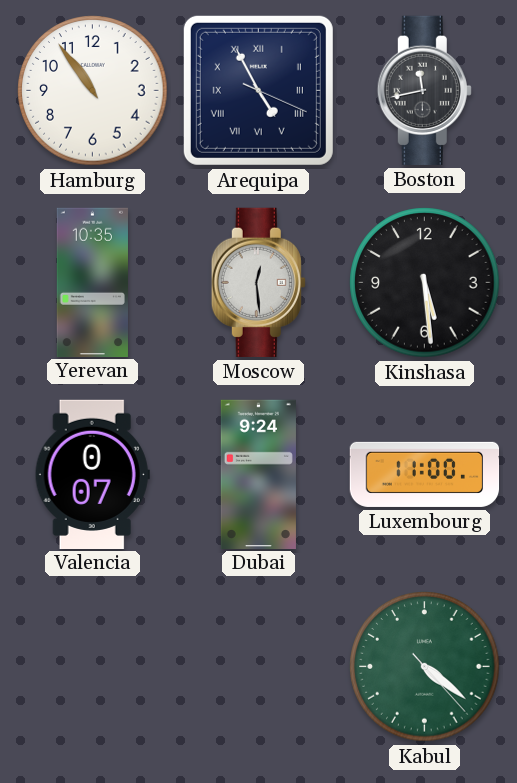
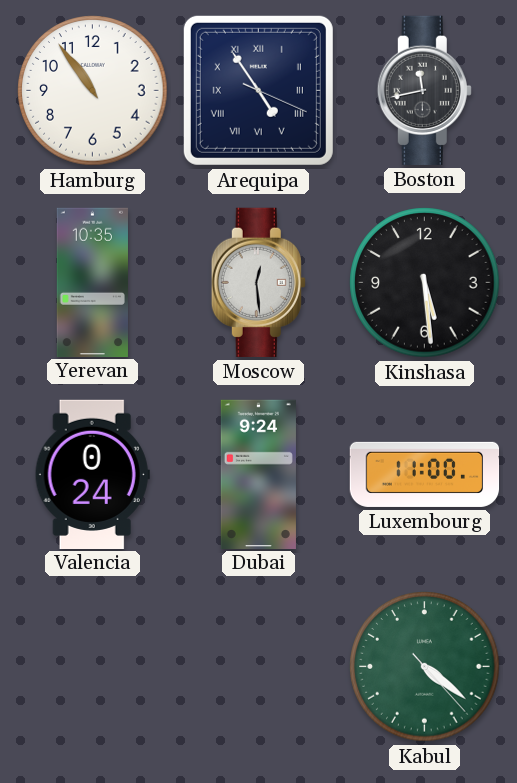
Arequipa: 4:55 -> 4:54
Valencia: 0:07 -> 0:24
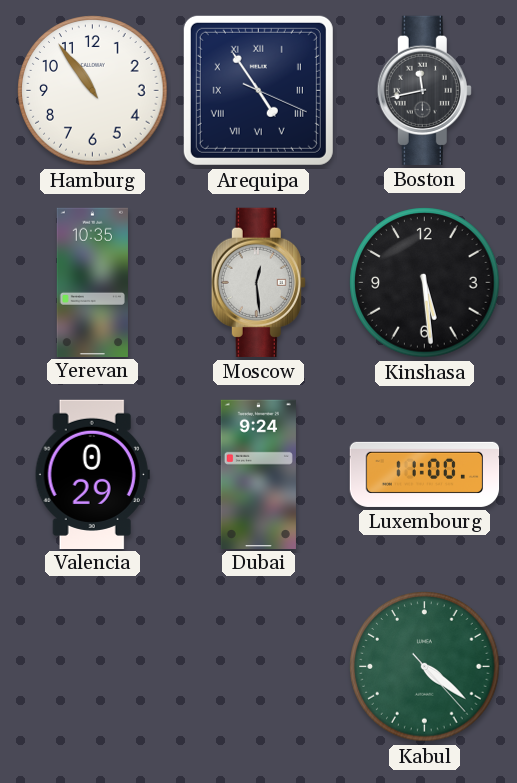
Valencia: 0:24 -> 0:29
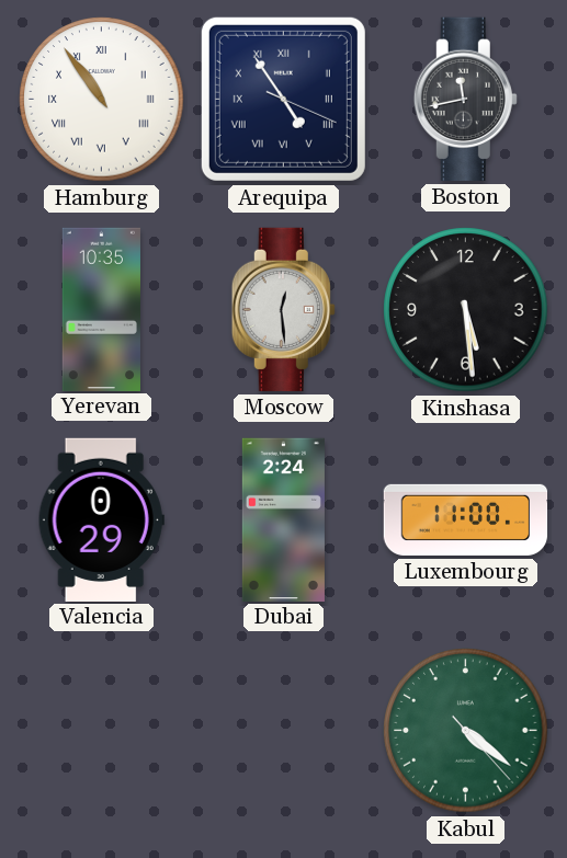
Hamburg numerals: Arabic -> Roman
Dubai: 9:24 -> 2:24
